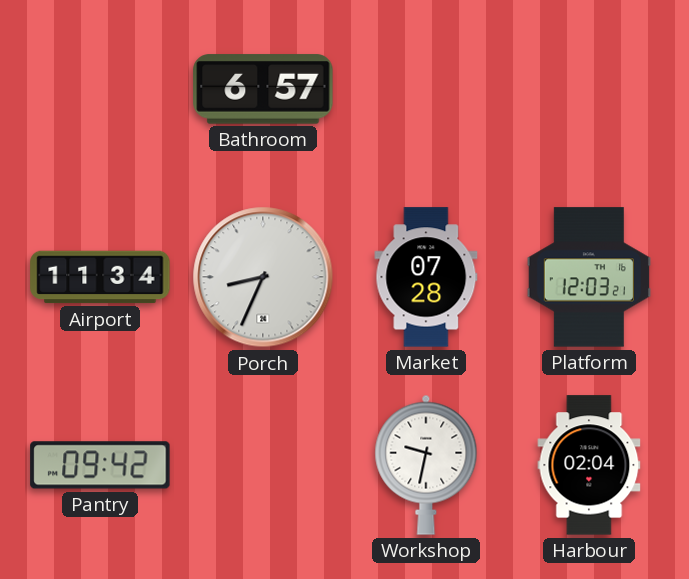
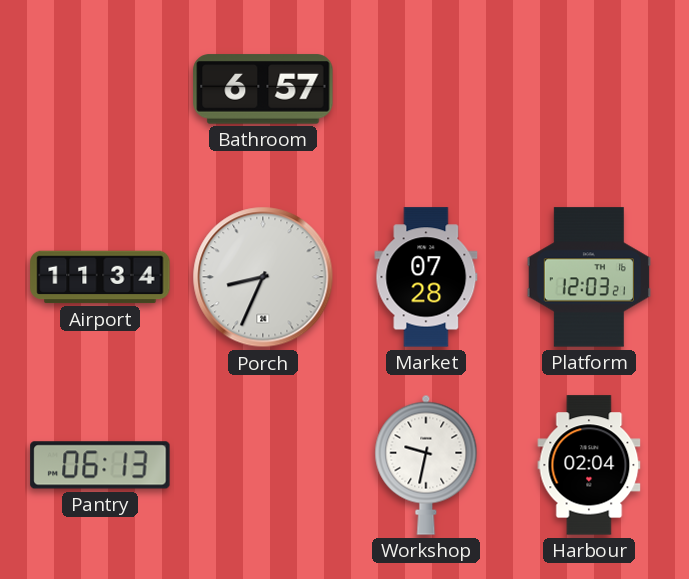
Pantry: 09:42 -> 06:13
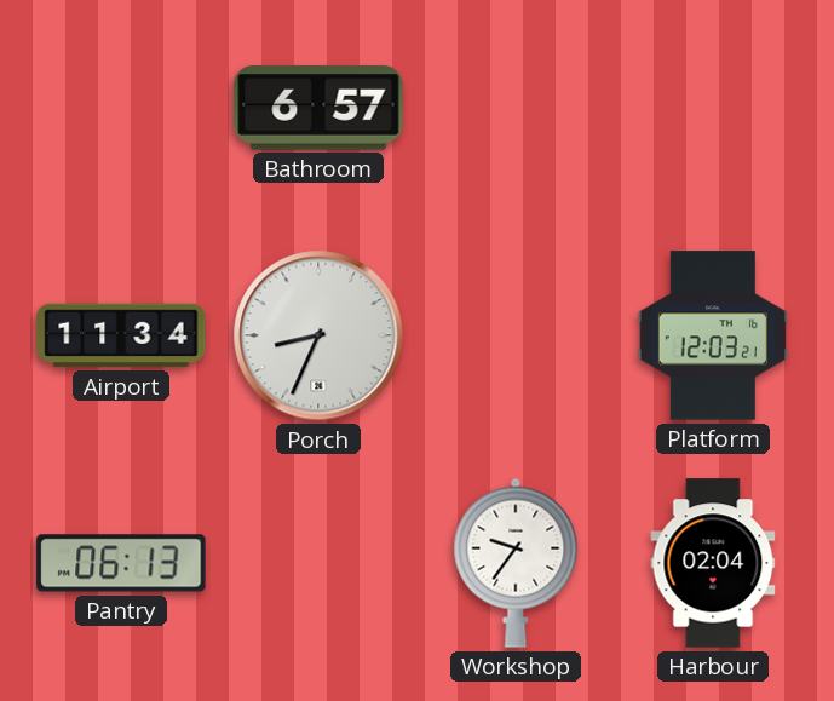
Market: 07:28 -> none
Workshop: 9:32 -> 9:36
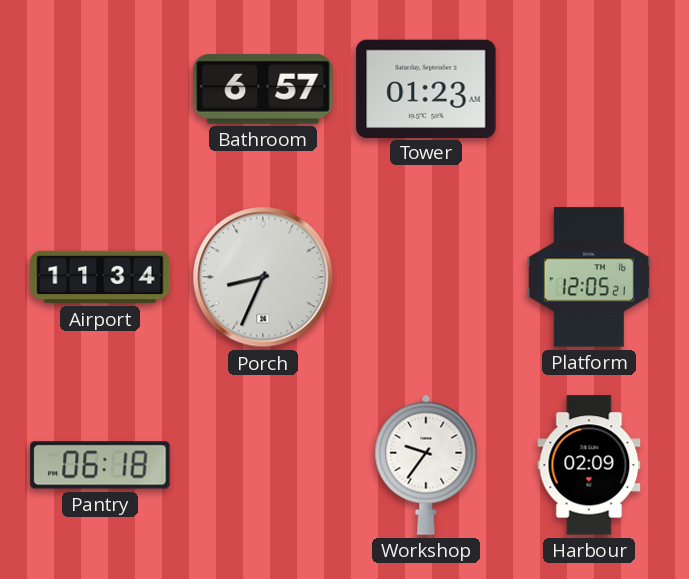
Tower: none -> 01:23
Platform: 12:03 -> 12:05
Pantry: 06:13 -> 06:18
Harbour: 02:04 -> 02:09
